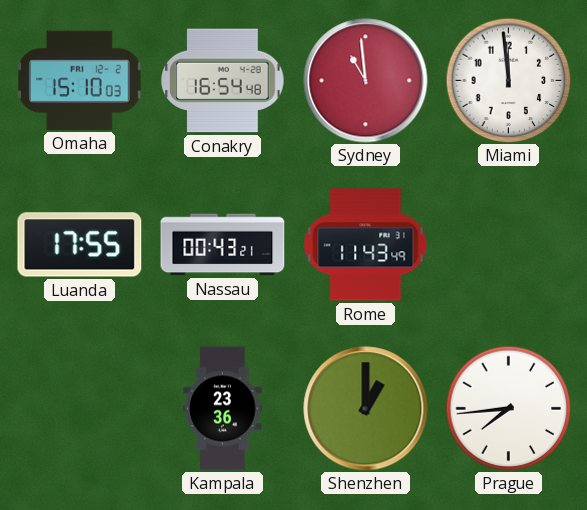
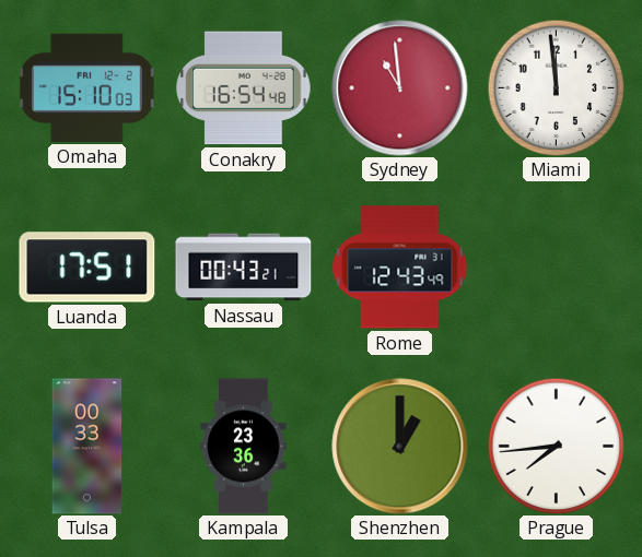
Luanda: 17:55 -> 17:51
Rome: 11:43 -> 12:43
Tulsa: none -> 00:33
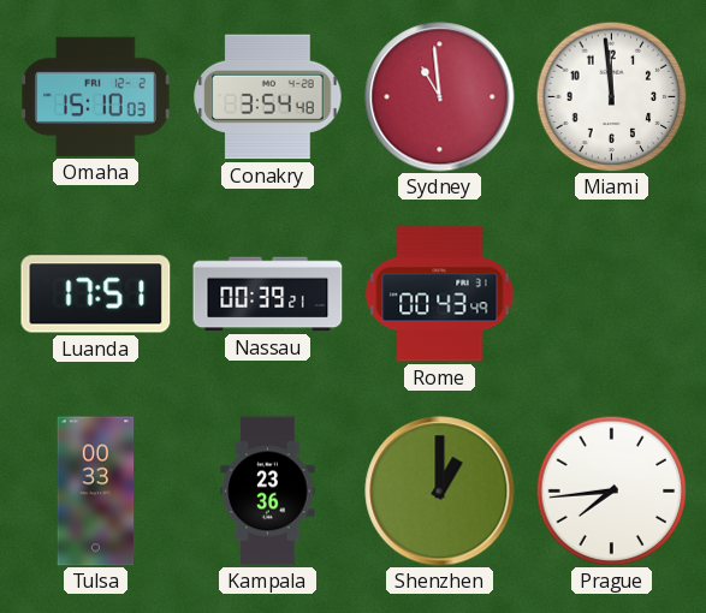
Conakry: 16:54 -> 3:54
Nassau: 00:43 -> 00:39
Rome: 12:43 -> 00:43
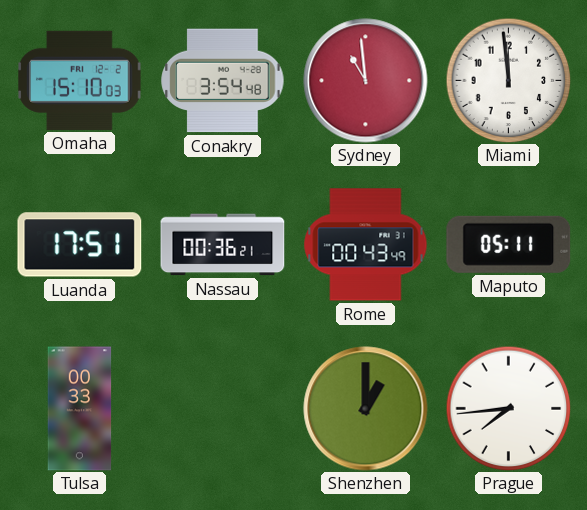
Nassau: 00:39 -> 00:36
Maputo: none -> 05:11
Kampala: 23:36 -> none
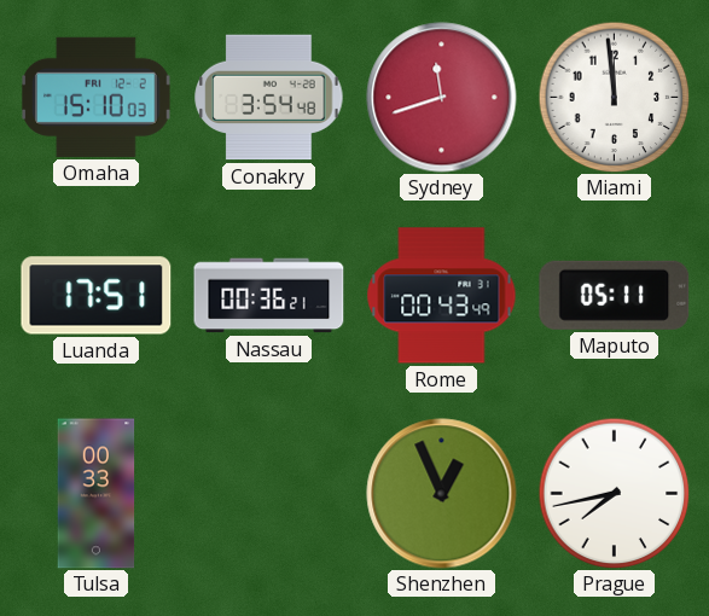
Sydney: 10:59 -> 11:42
Shenzhen: 1:00 -> 12:56
Prague: 7:44 -> 7:43
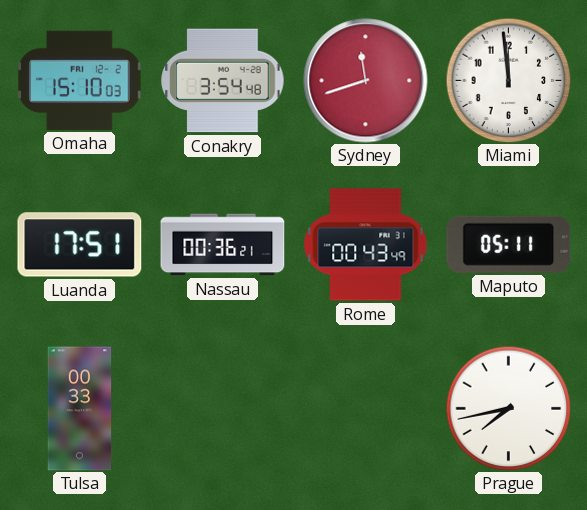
Shenzhen: 12:56 -> none
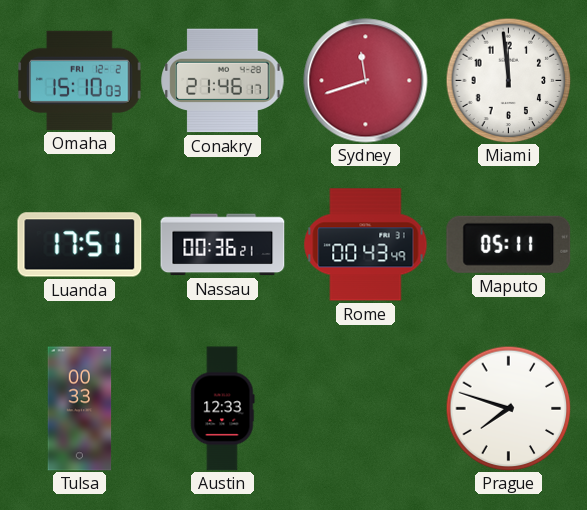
Conakry: 3:54 -> 21:46
Austin: none -> 12:33
Prague: 7:43 -> 7:48
